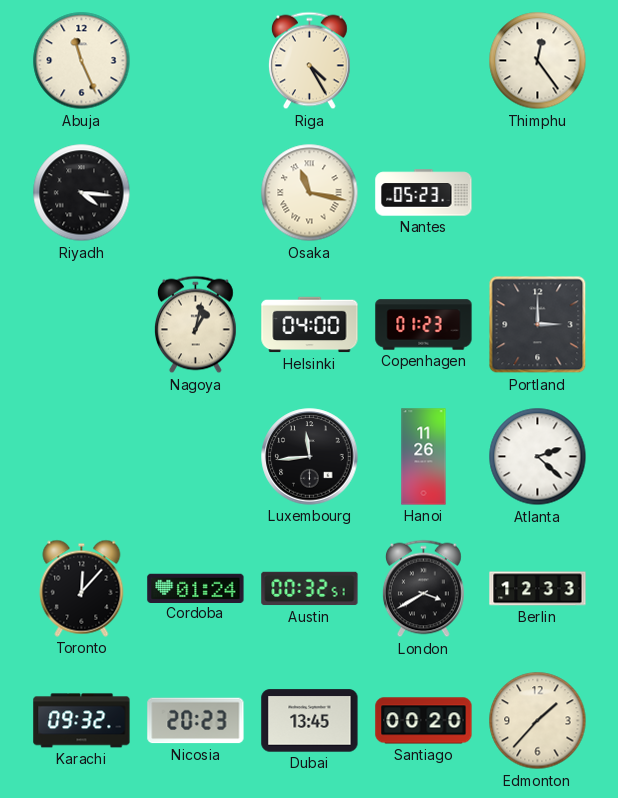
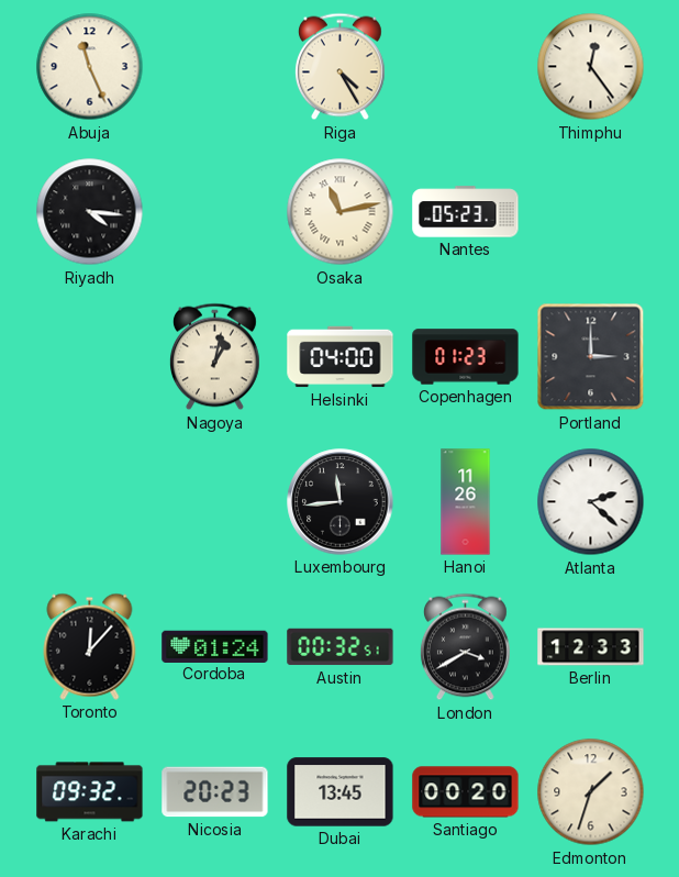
Osaka: 11:17 -> 11:13
Edmonton: 1:37 -> 1:33
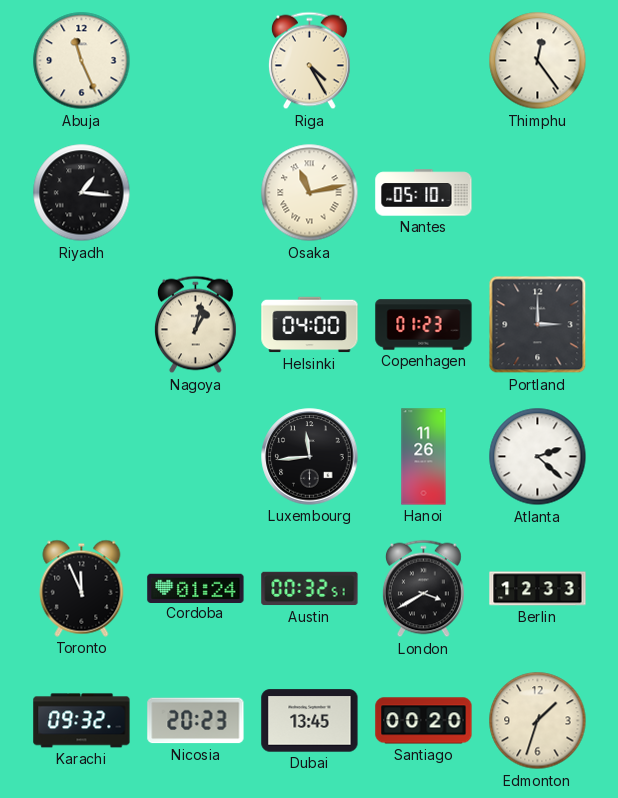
Riyadh: 4:16 -> 1:16
Nantes: 05:23 -> 05:10
Toronto: 12:07 -> 11:56
